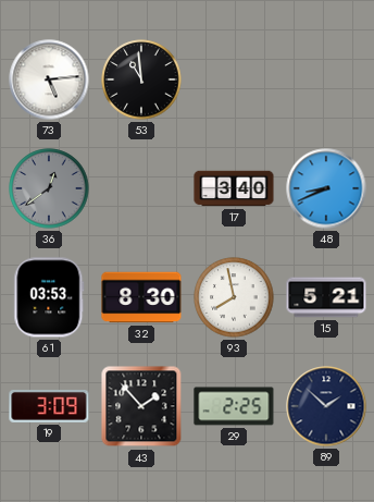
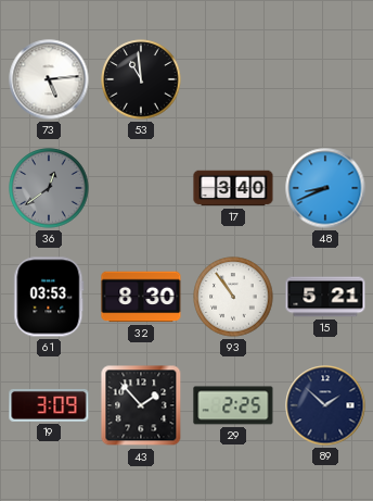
93: 7:58 -> 10:54
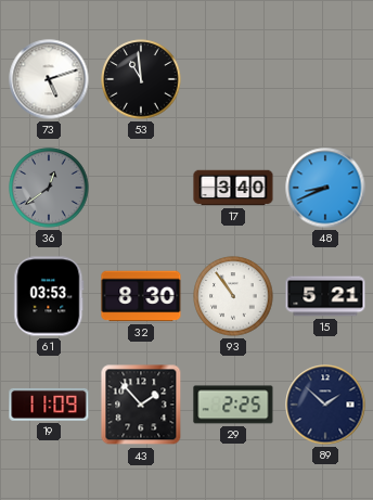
73: 5:14 -> 5:12
19: 3:09 -> 11:09
